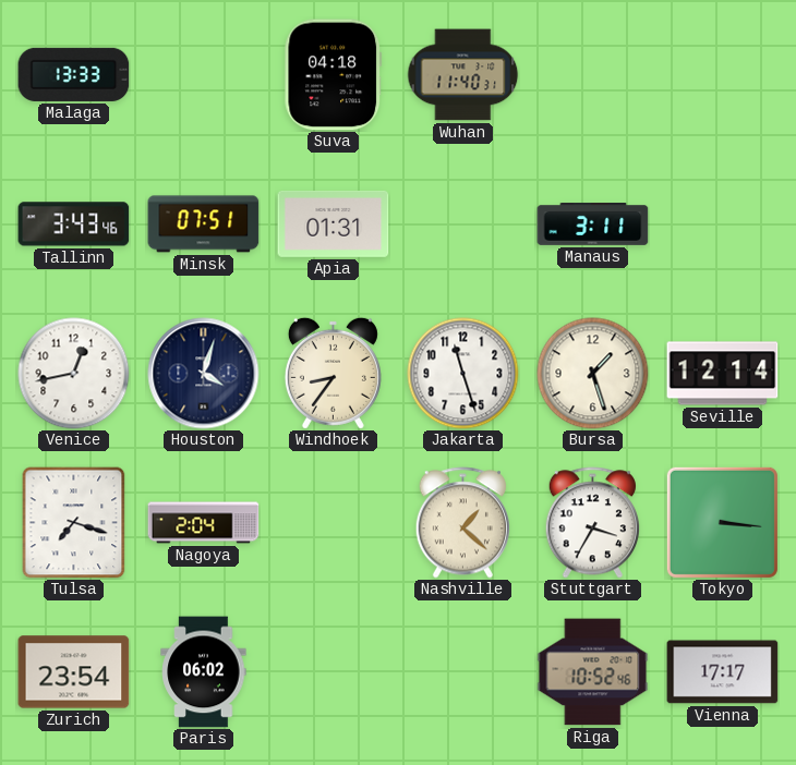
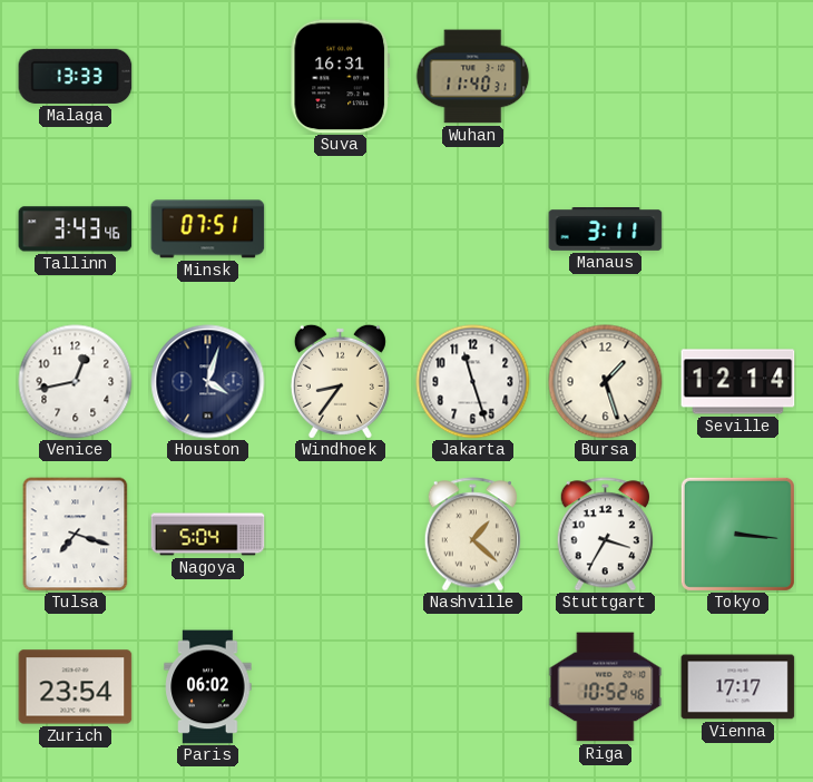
Suva: 04:18 -> 16:31
Apia: 01:31 -> none
Nagoya: 2:04 -> 5:04
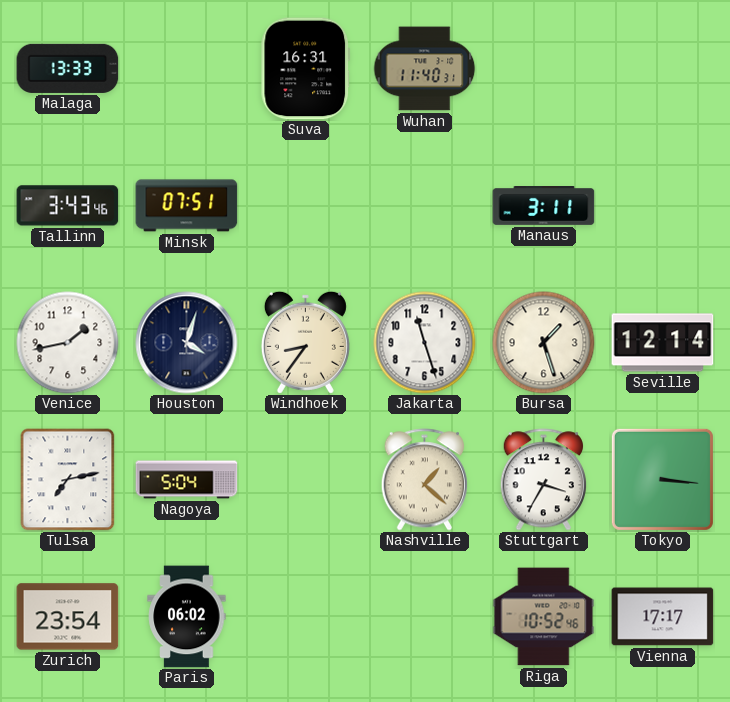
Venice: 12:43 -> 1:43
Tulsa: 7:18 -> 7:13
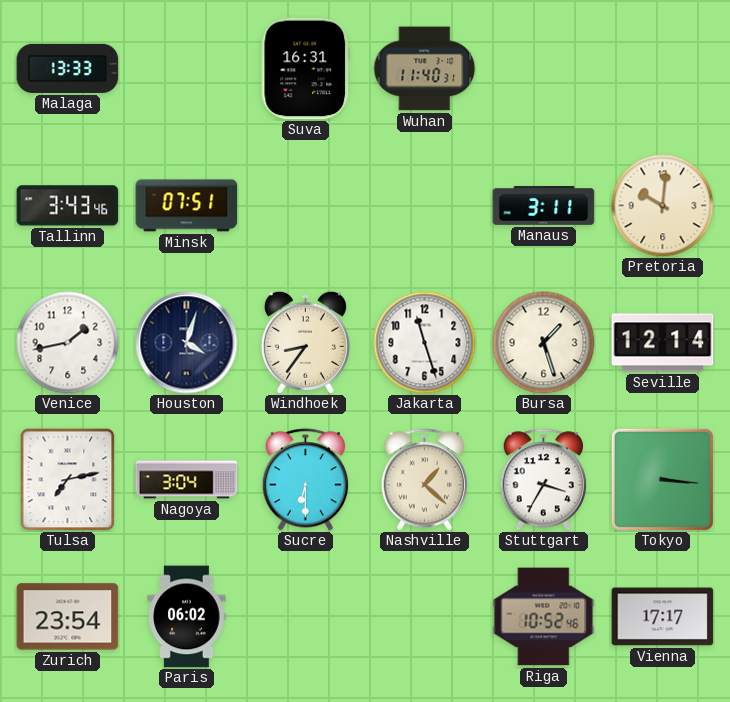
Pretoria: none -> 10:01
Nagoya: 5:04 -> 3:04
Sucre: none -> 6:30
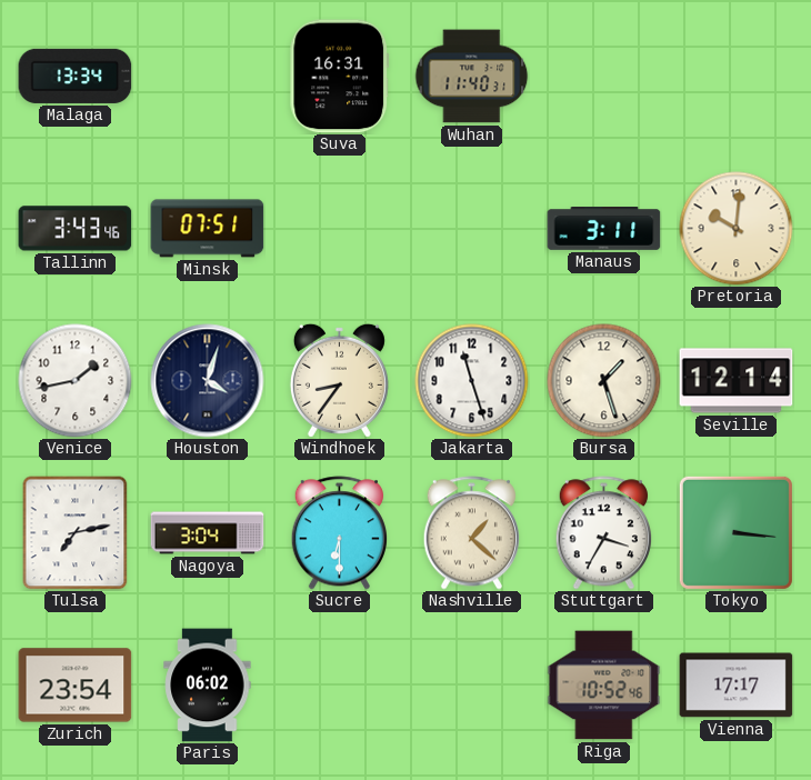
Malaga: 13:33 -> 13:34
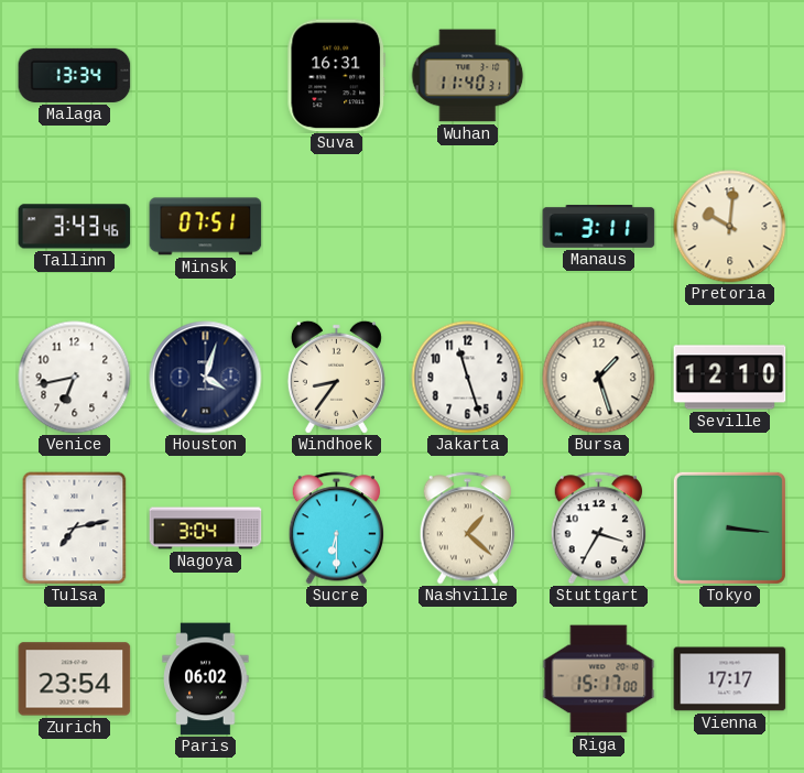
Venice: 1:43 -> 6:43
Seville: 12:14 -> 12:10
Riga: 10:52 -> 15:17
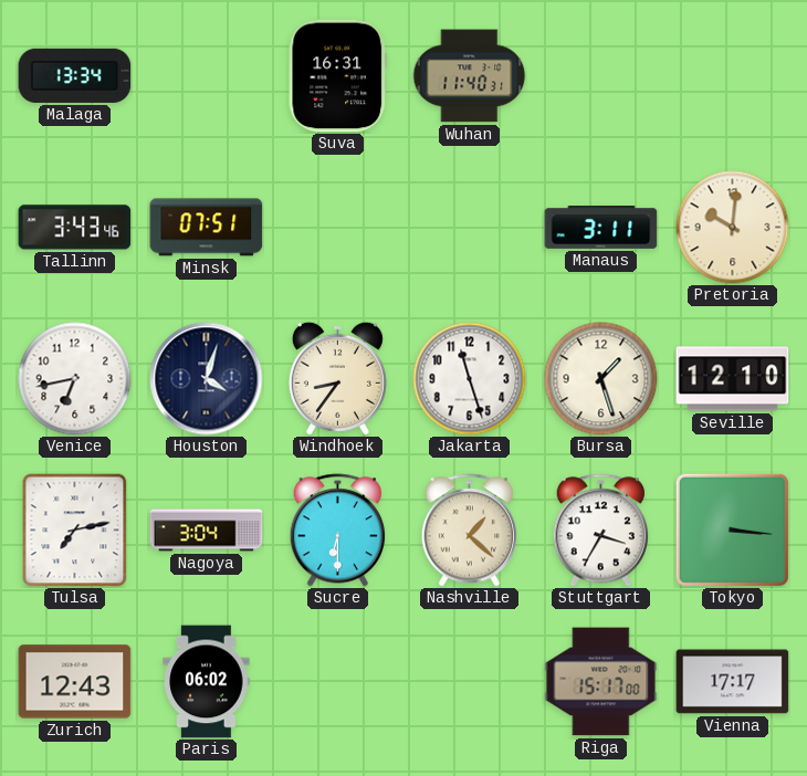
Zurich: 23:54 -> 12:43
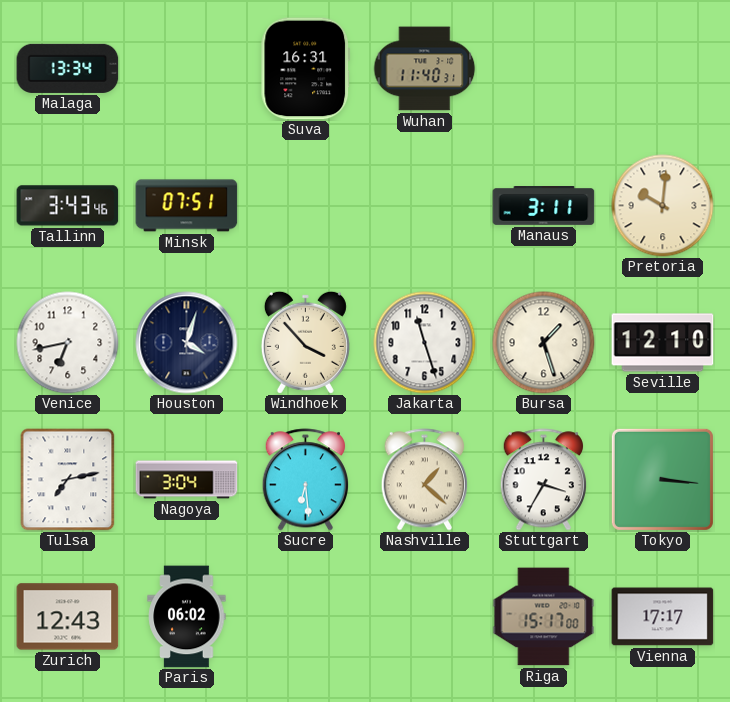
Windhoek: 8:36 -> 3:53
Sucre: 6:30 -> 6:29
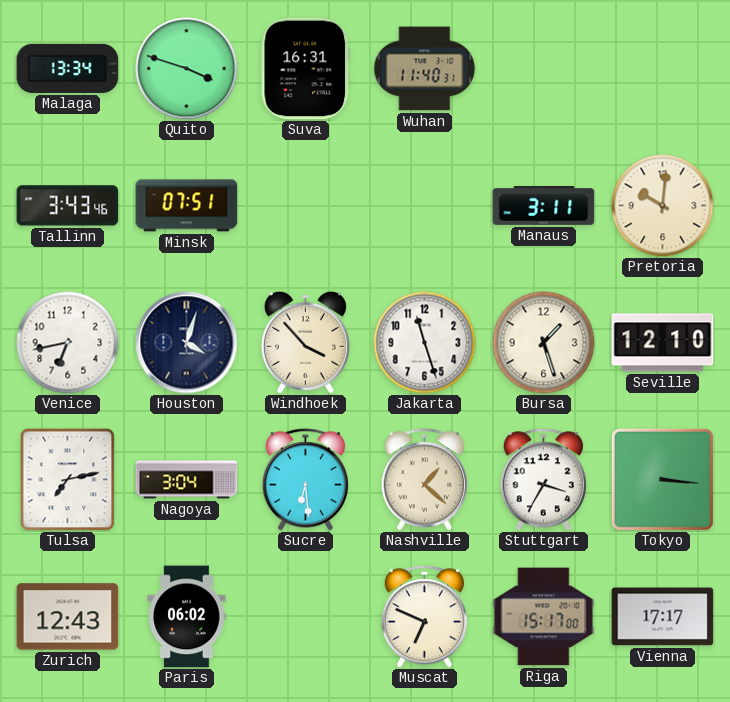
Quito: none -> 3:48
Muscat: none -> 6:49
